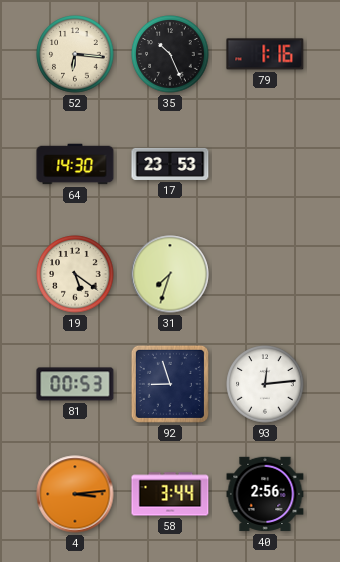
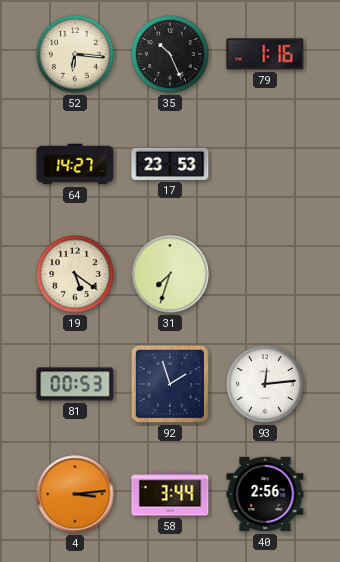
64: 14:30 -> 14:27
92: 8:57 -> 1:57
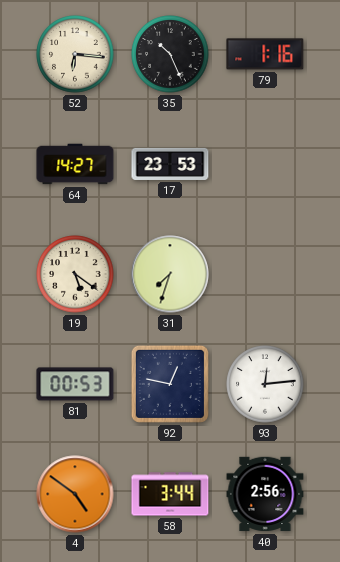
92: 1:57 -> 12:47
4: 3:14 -> 4:51
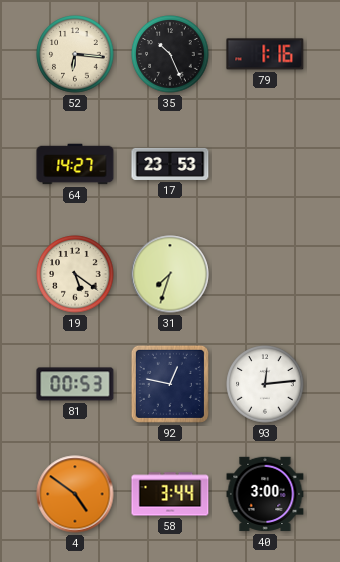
40: 2:56 -> 3:00
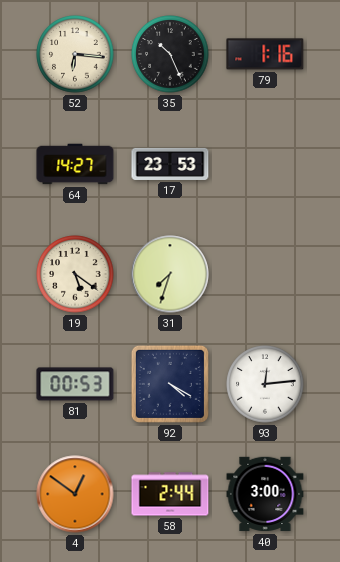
92: 12:47 -> 4:20
4: 4:51 -> 12:51
58: 3:44 -> 2:44
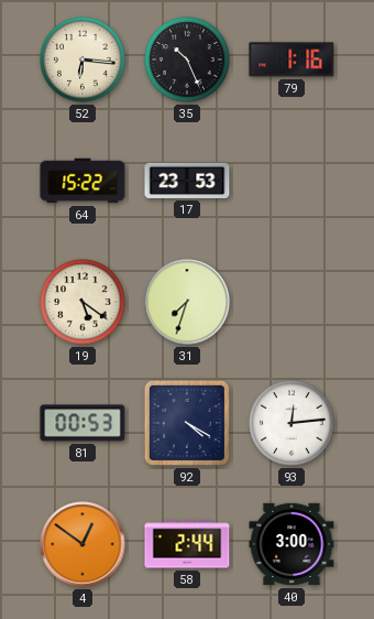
64: 14:27 -> 15:22
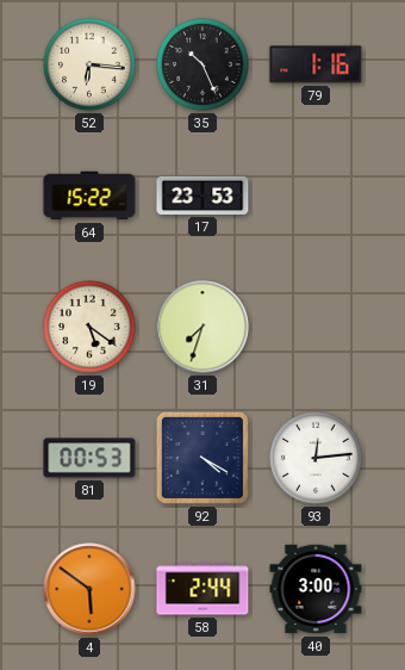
4: 12:51 -> 5:51
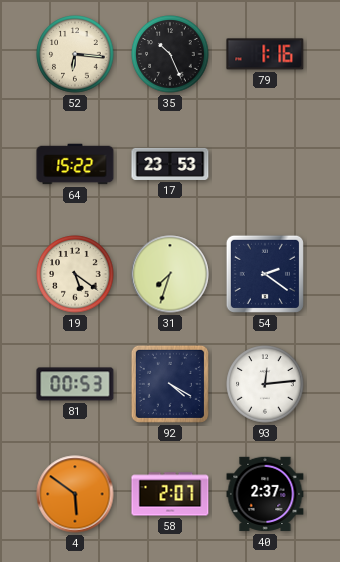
54: none -> 2:21
58: 2:44 -> 2:07
40: 3:00 -> 2:37
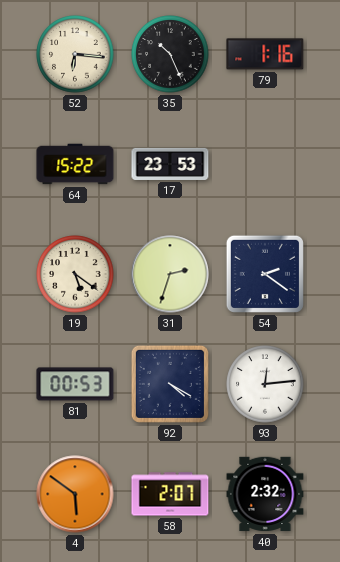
31: 7:33 -> 2:33
40: 2:37 -> 2:32
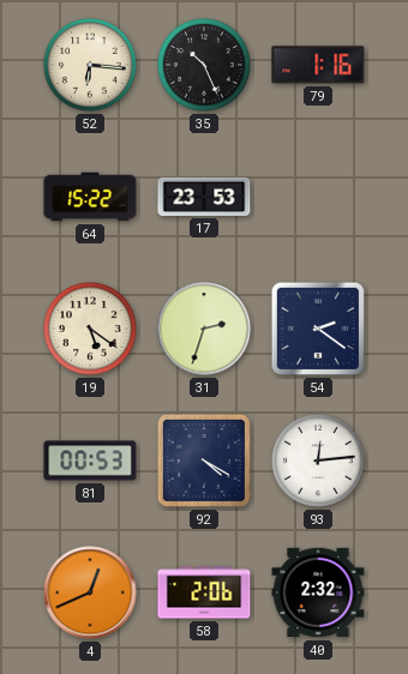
4: 5:51 -> 12:41
58: 2:07 -> 2:06
